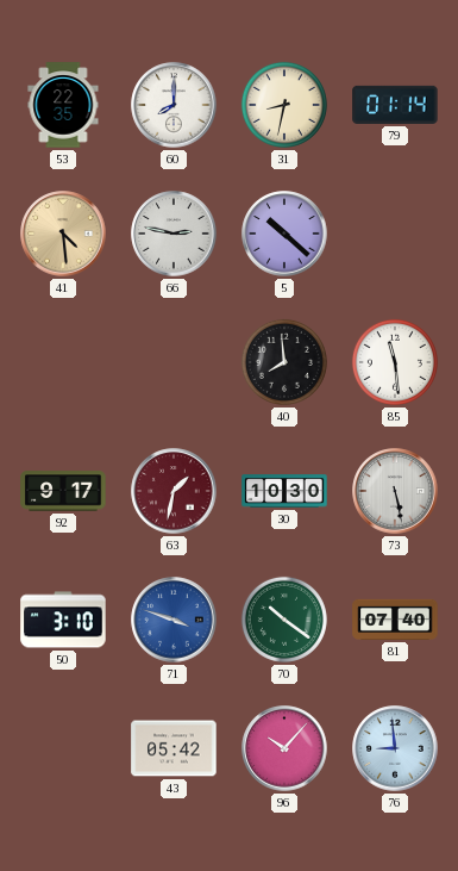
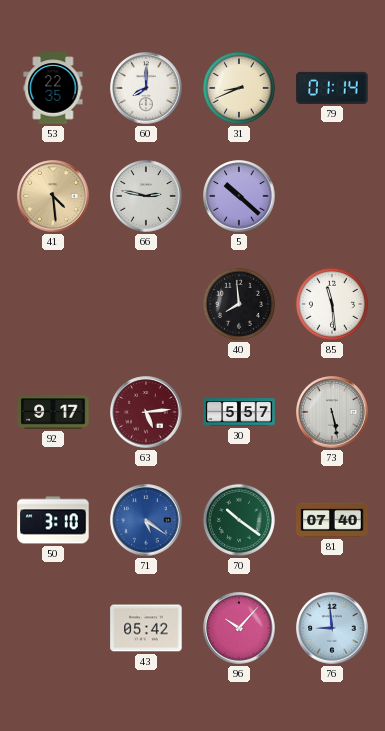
31: 8:32 -> 8:41
63: 1:32 -> 5:14
30: 10:30 -> 5:57
71: 3:48 -> 5:21
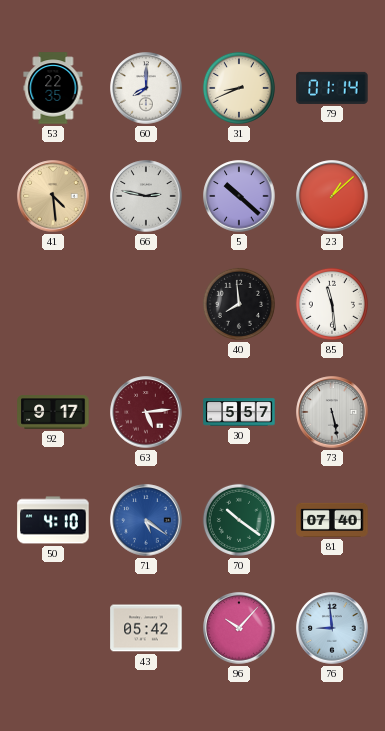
23: none -> 1:08
50: 3:10 -> 4:10
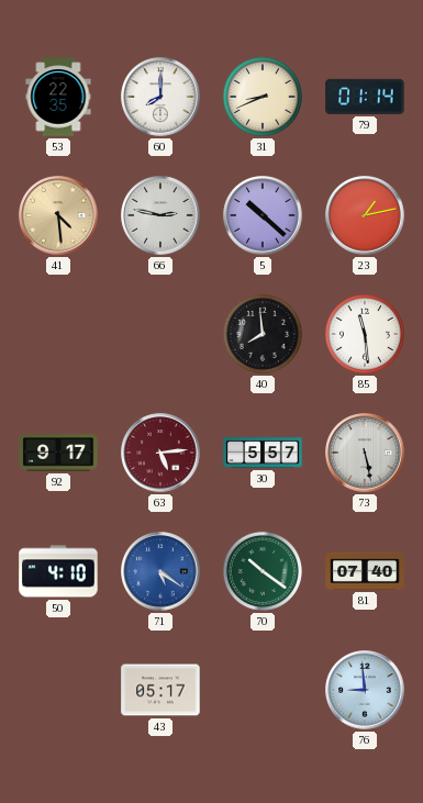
23: 1:08 -> 1:13
43: 05:42 -> 05:17
96: 10:07 -> none
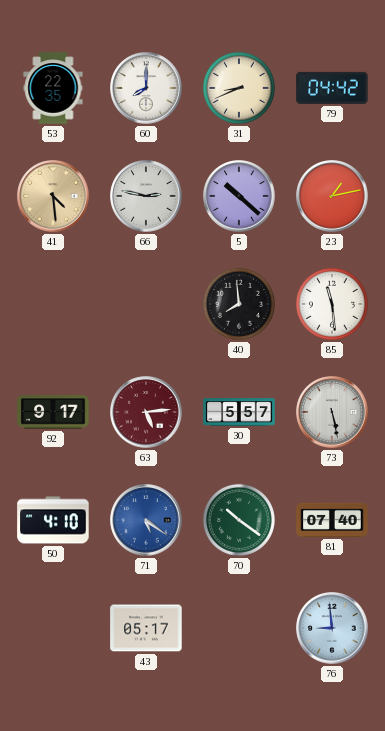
79: 01:14 -> 04:42
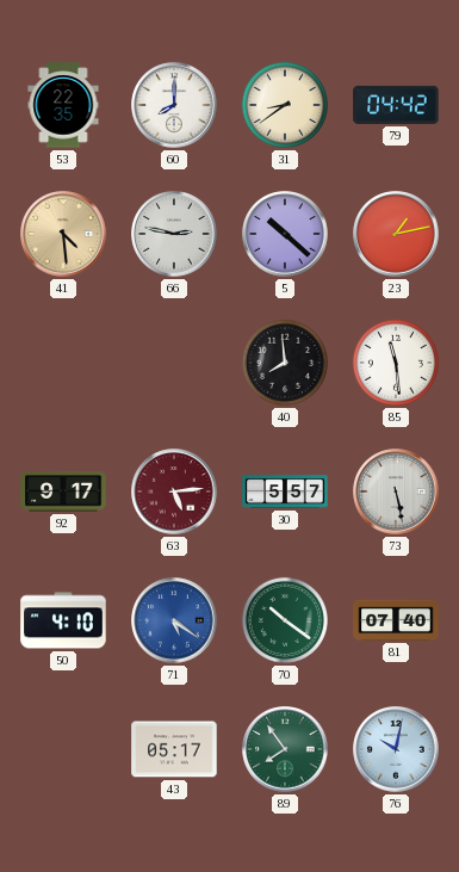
31: 8:41 -> 8:39
89: none -> 7:54
76: 8:59 -> 10:02
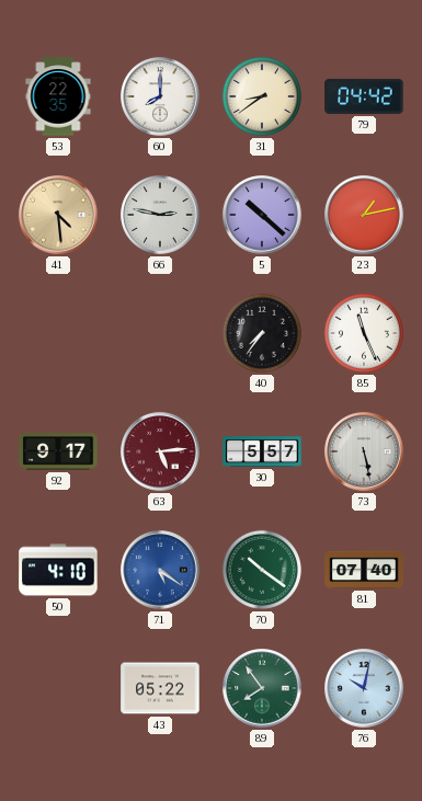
40: 7:59 -> 7:36
85: 11:29 -> 11:26
43: 05:17 -> 05:22
